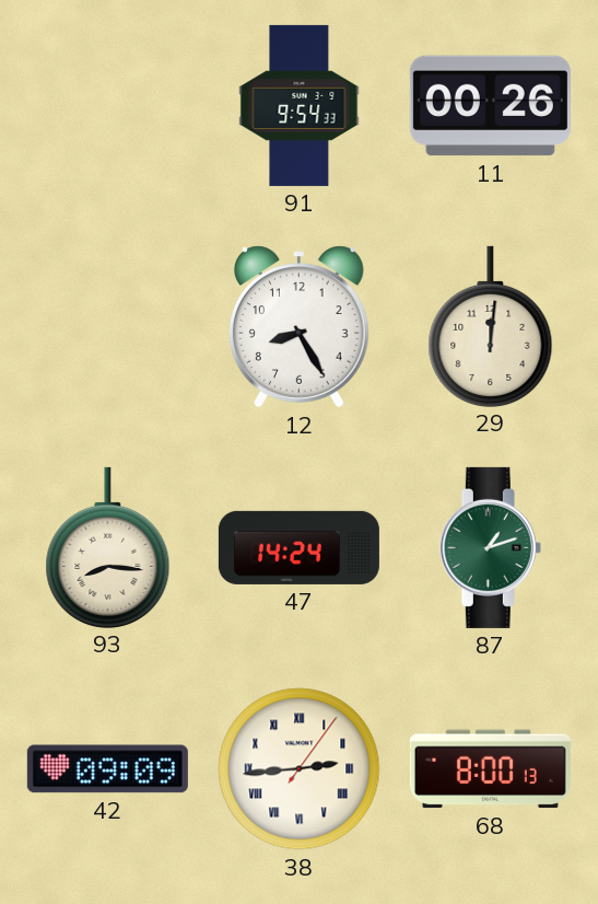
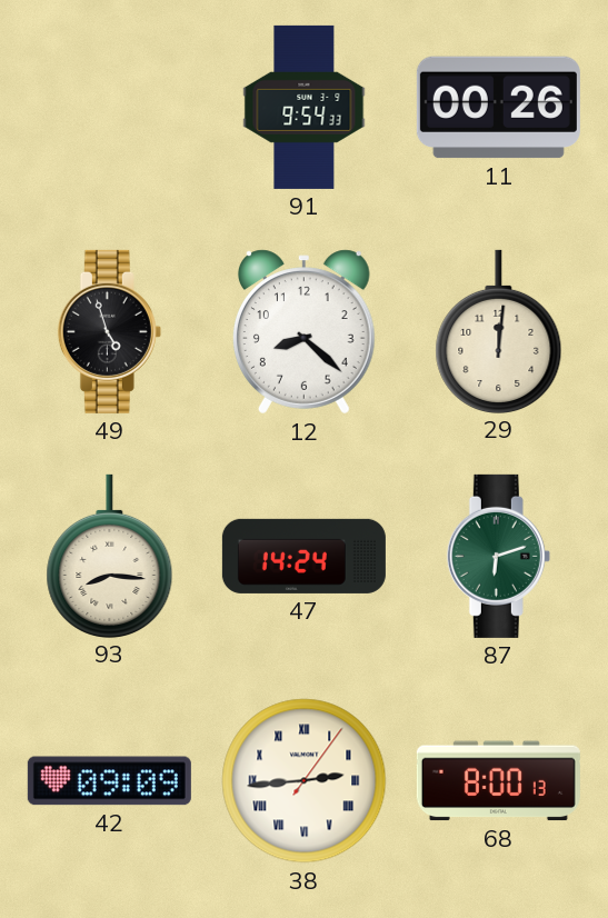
49: none -> 4:57
12: 8:25 -> 8:22
87: 1:12 -> 6:12
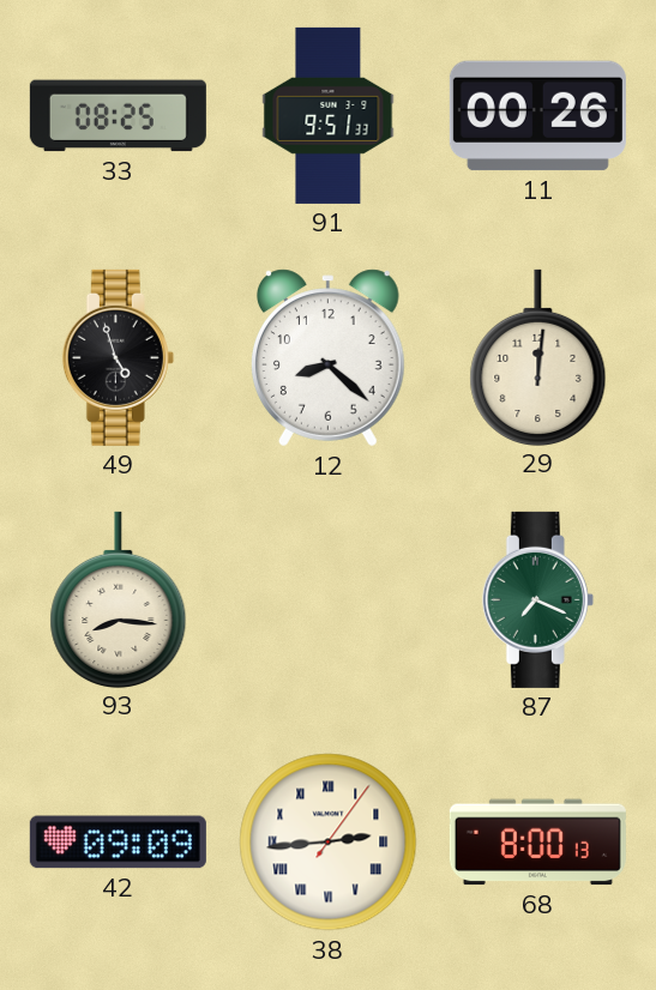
33: none -> 08:25
91: 9:54 -> 9:51
47: 14:24 -> none
87: 6:12 -> 7:19
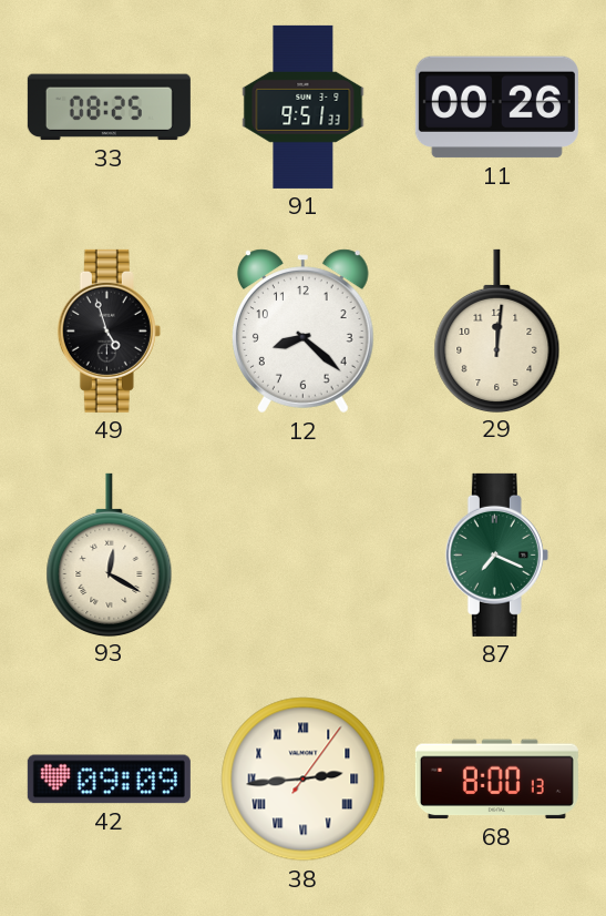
93: 8:16 -> 12:20
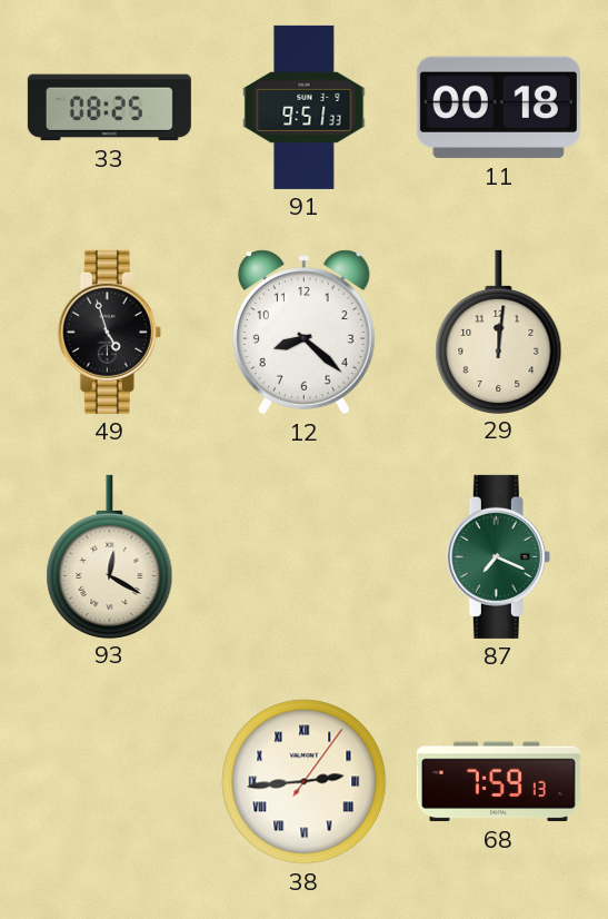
11: 00:26 -> 00:18
42: 09:09 -> none
68: 8:00 -> 7:59
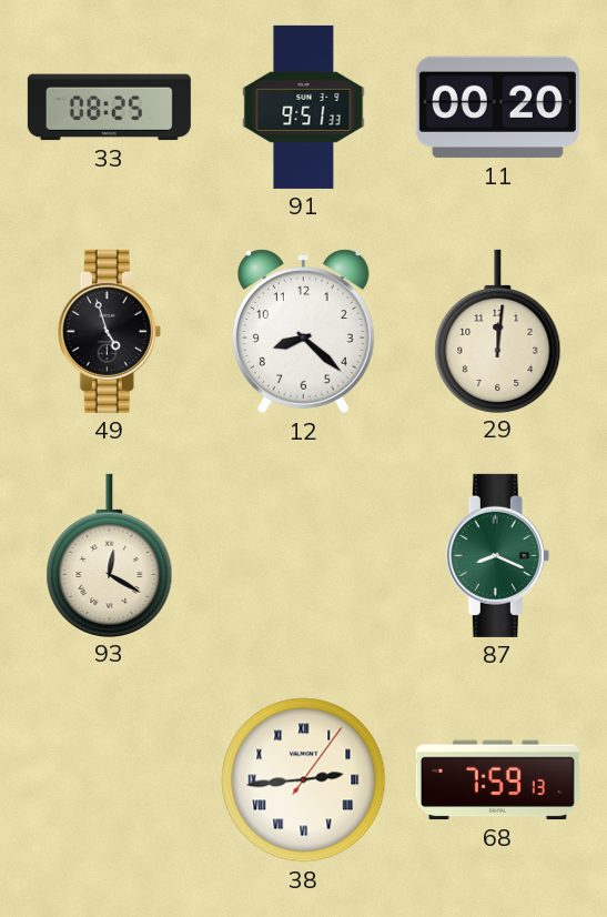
11: 00:18 -> 00:20
87: 7:19 -> 8:19
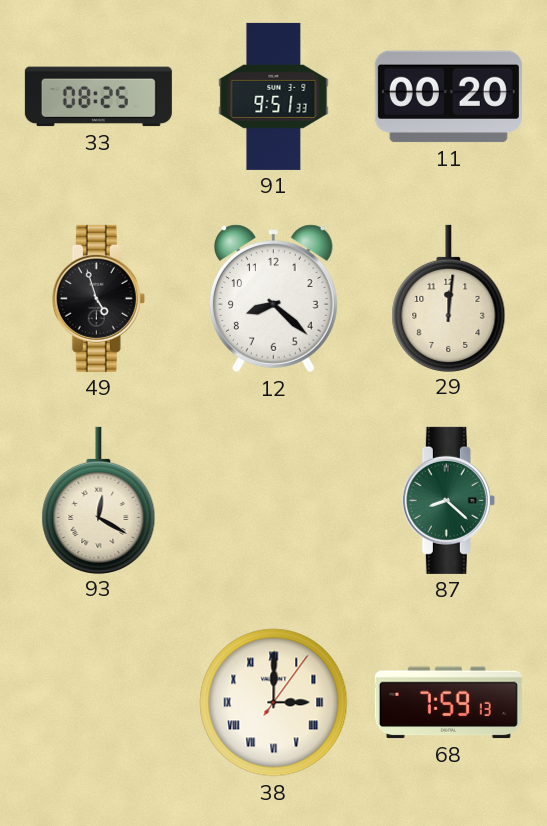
87: 8:19 -> 8:22
38: 2:44 -> 3:00
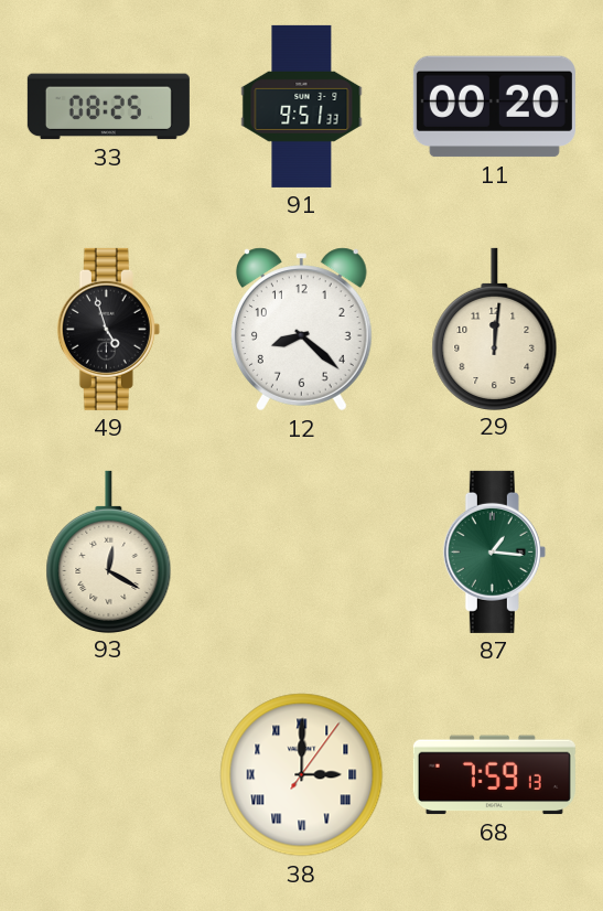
87: 8:22 -> 1:16
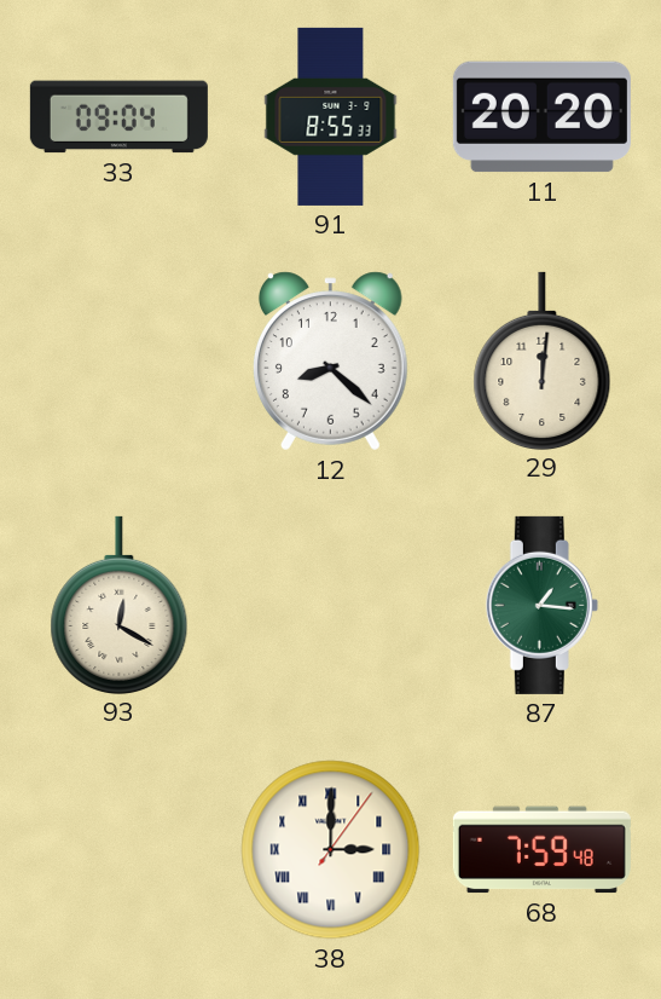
33: 08:25 -> 09:04
91: 9:51 -> 8:55
11: 00:20 -> 20:20
49: 4:57 -> none
68: 7:59:13 -> 7:59:48
